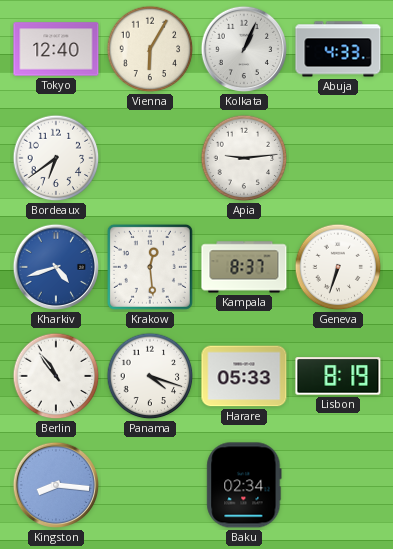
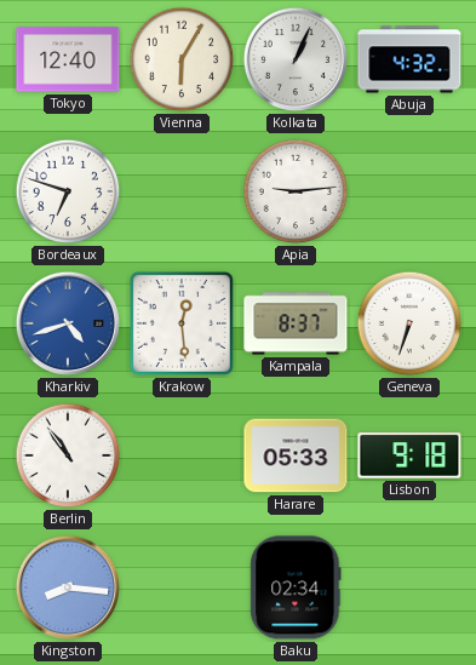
Abuja: 4:33 -> 4:32
Bordeaux: 6:39 -> 6:48
Panama: 4:18 -> none
Lisbon: 8:19 -> 9:18
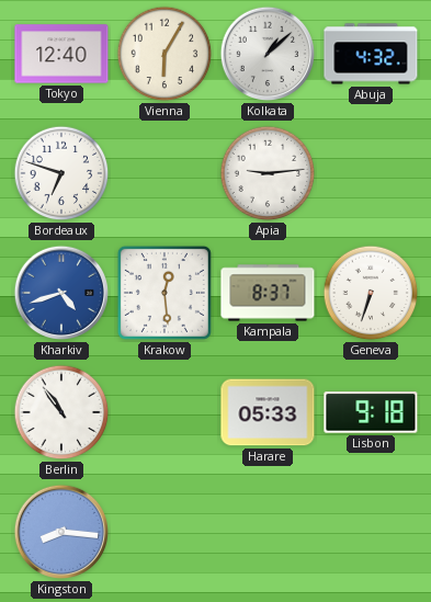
Kolkata: 1:04 -> 1:08
Baku: 02:34 -> none
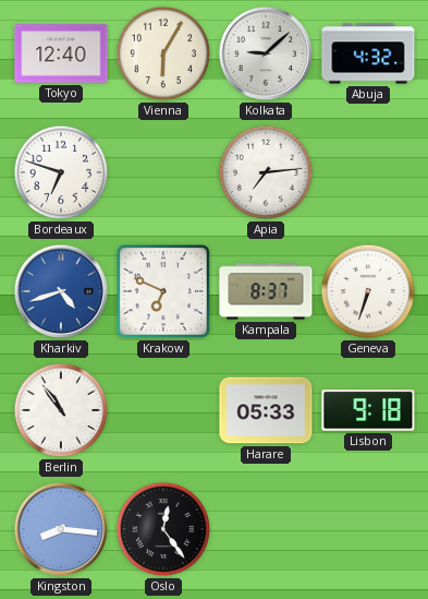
Kolkata: 1:08 -> 9:08
Apia: 9:14 -> 7:14
Krakow: 12:29 -> 6:49
Oslo: none -> 12:24
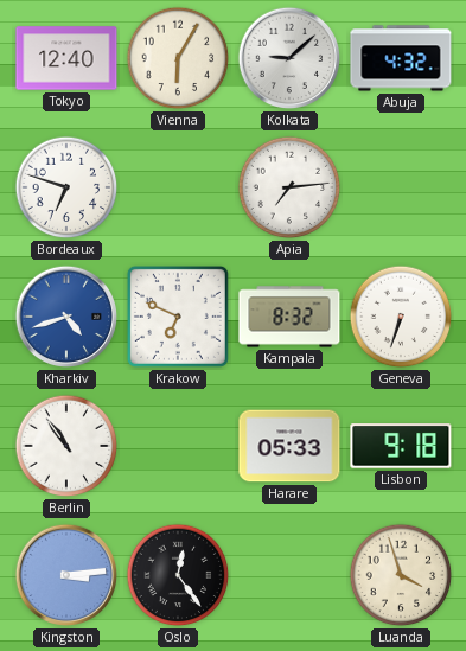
Kampala: 8:37 -> 8:32
Kingston: 8:16 -> 3:14
Luanda: none -> 3:57
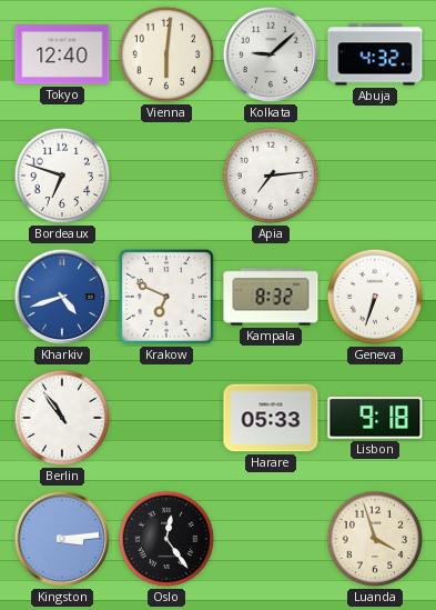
Vienna: 6:05 -> 6:01
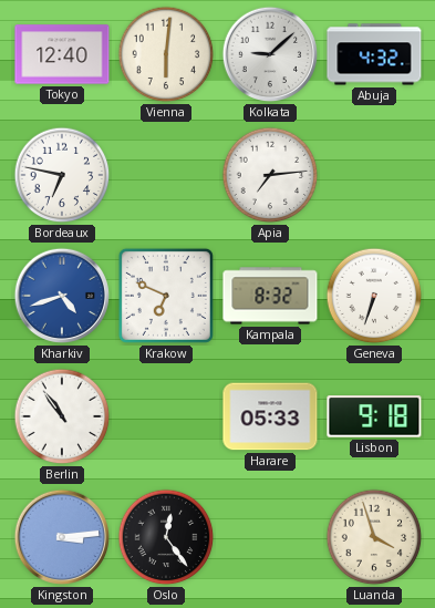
Bordeaux: 6:48 -> 6:47
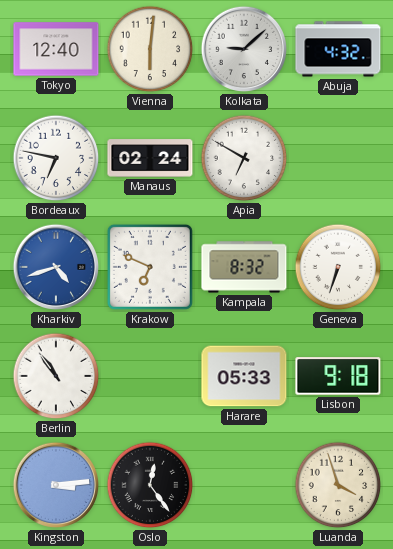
Manaus: none -> 02:24
Apia: 7:14 -> 6:50
